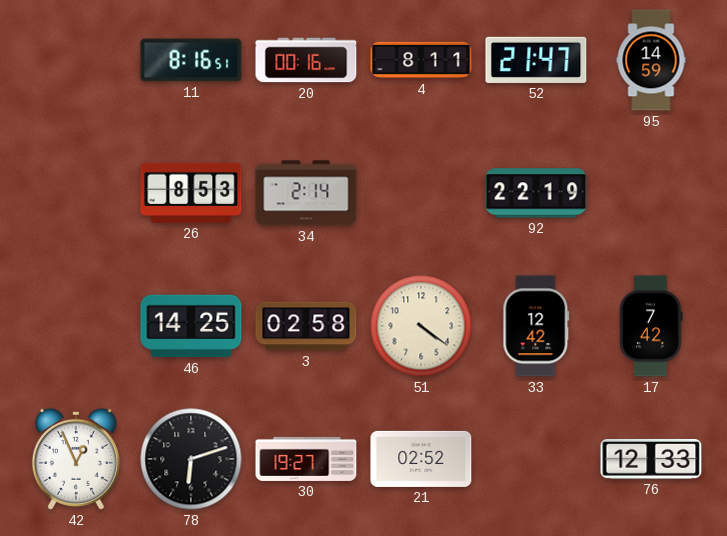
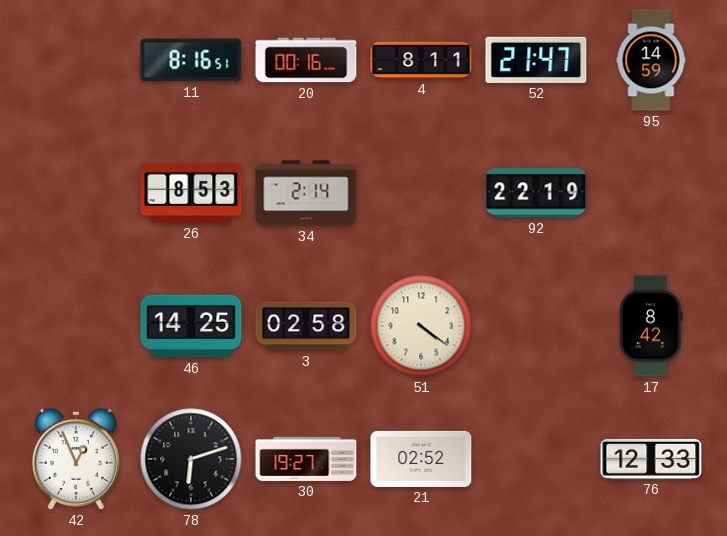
33: 12:42 -> none
17: 7:42 -> 8:42
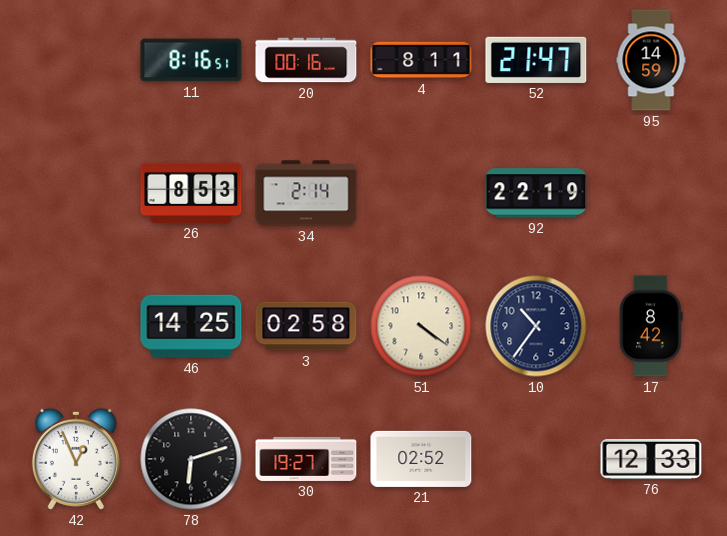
10: none -> 10:36
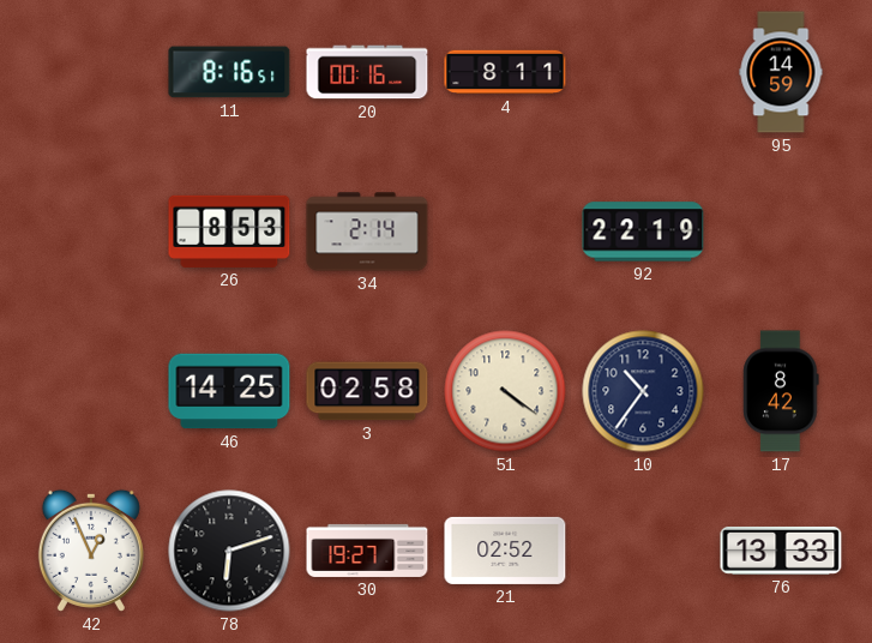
52: 21:47 -> none
76: 12:33 -> 13:33
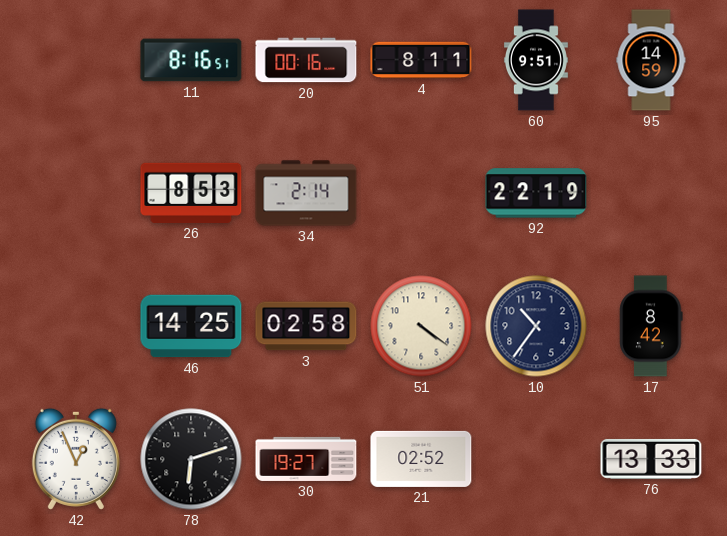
60: none -> 9:51
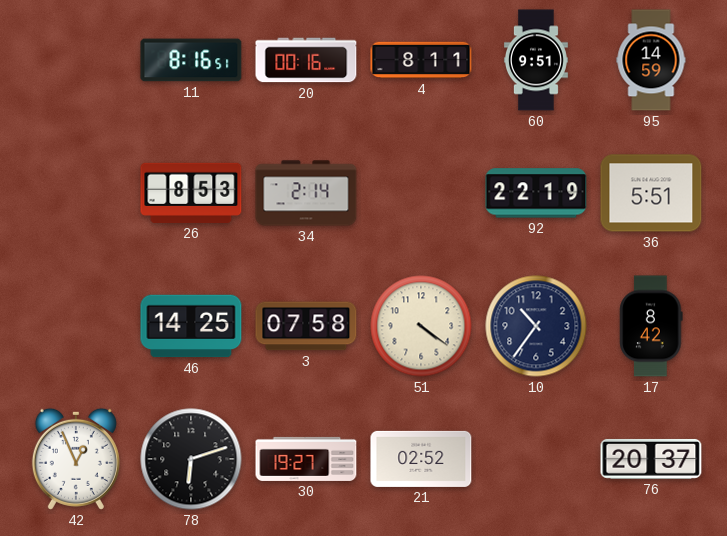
36: none -> 5:51
3: 02:58 -> 07:58
76: 13:33 -> 20:37
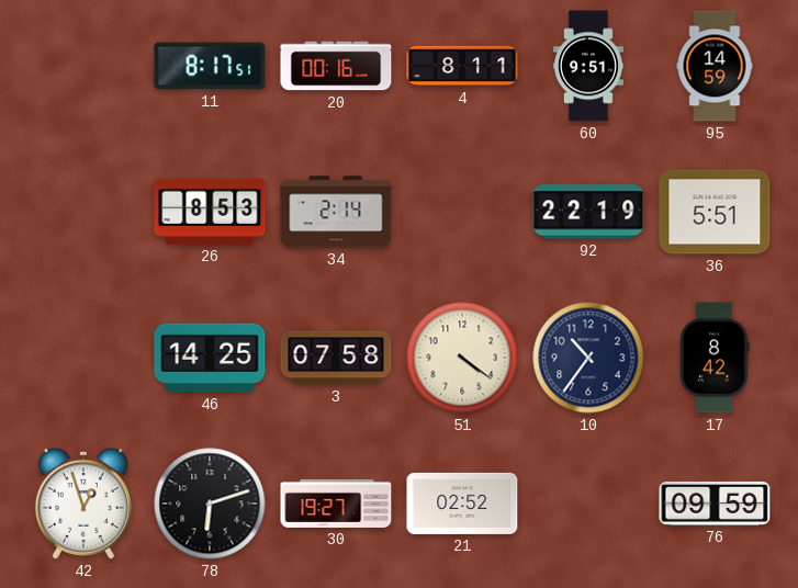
11: 8:16 -> 8:17
42: 12:56 -> 12:57
76: 20:37 -> 09:59
